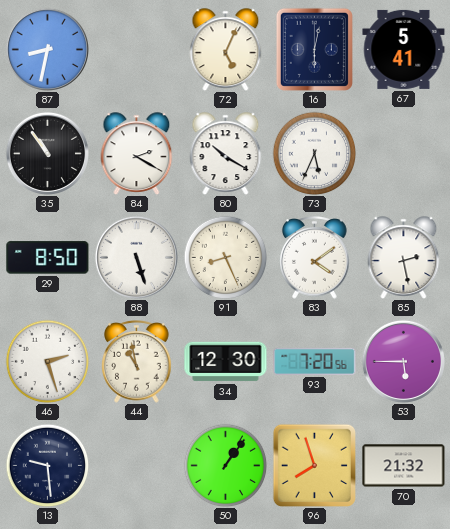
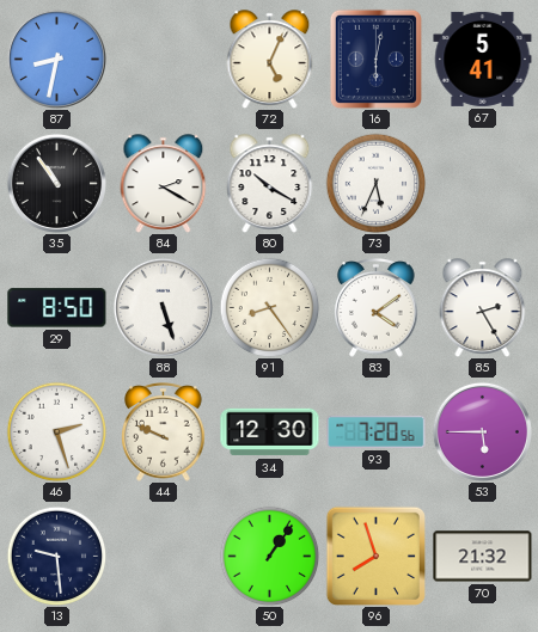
91: 8:26 -> 8:24
85: 2:28 -> 2:25
44: 10:58 -> 9:49
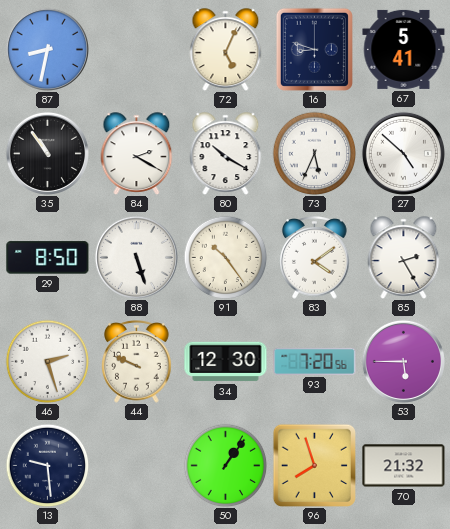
16: 6:02 -> 8:48
27: none -> 4:52
91: 8:24 -> 10:24
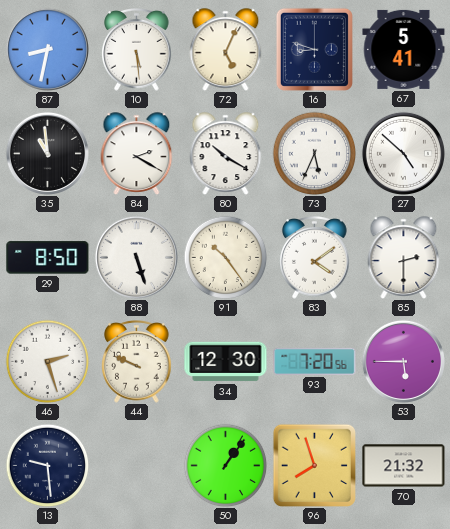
10: none -> 5:29
35: 10:54 -> 10:59
85: 2:25 -> 2:30
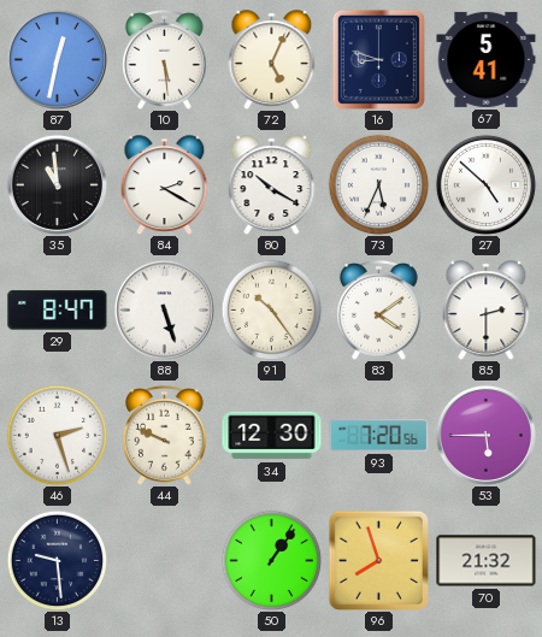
87: 8:32 -> 12:32
29: 8:50 -> 8:47
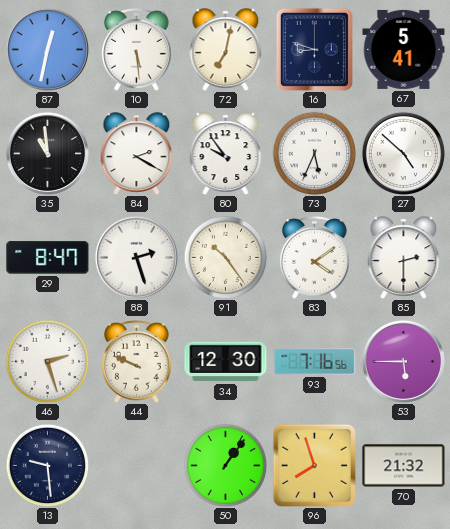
72: 5:04 -> 7:02
80: 10:20 -> 9:54
88: 5:27 -> 2:27
93: 7:20 -> 7:16
